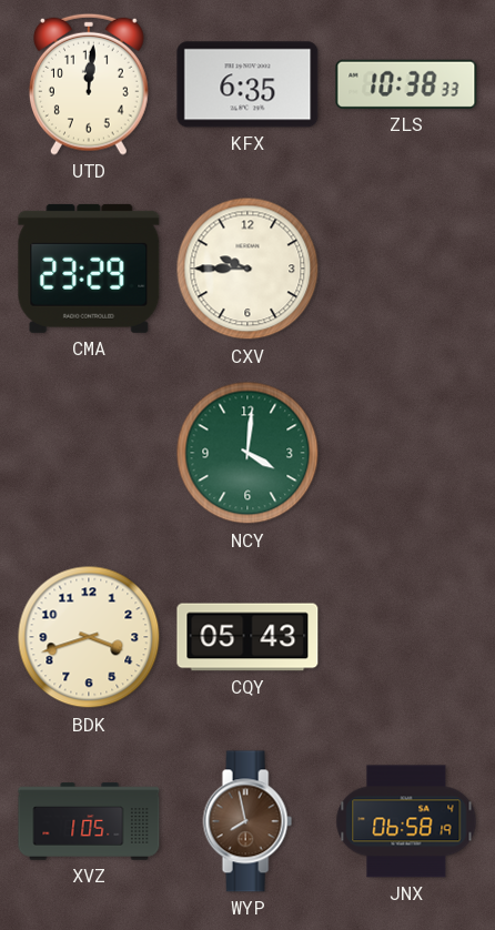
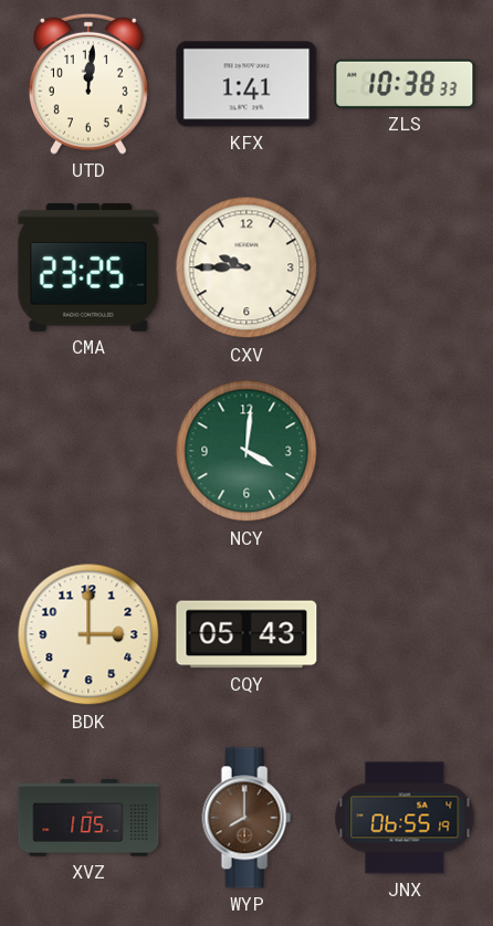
KFX: 6:35 -> 1:41
CMA: 23:29 -> 23:25
BDK: 3:42 -> 3:00
WYP: 7:58 -> 8:00
JNX: 06:58 -> 06:55
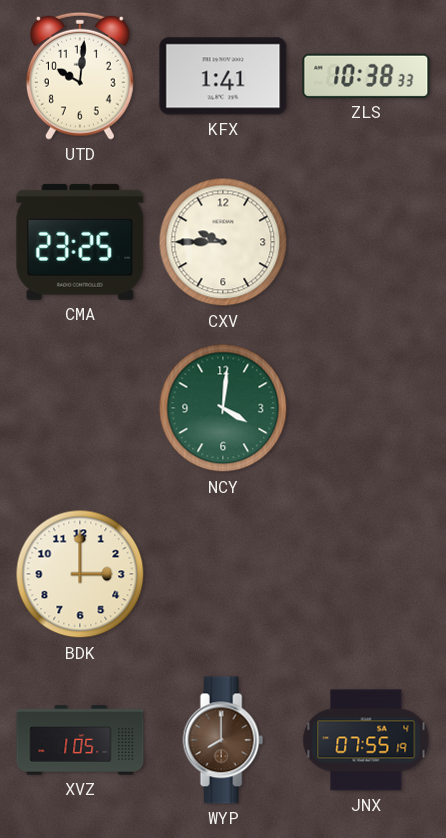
UTD: 12:01 -> 10:01
CQY: 05:43 -> none
JNX: 06:55 -> 07:55
